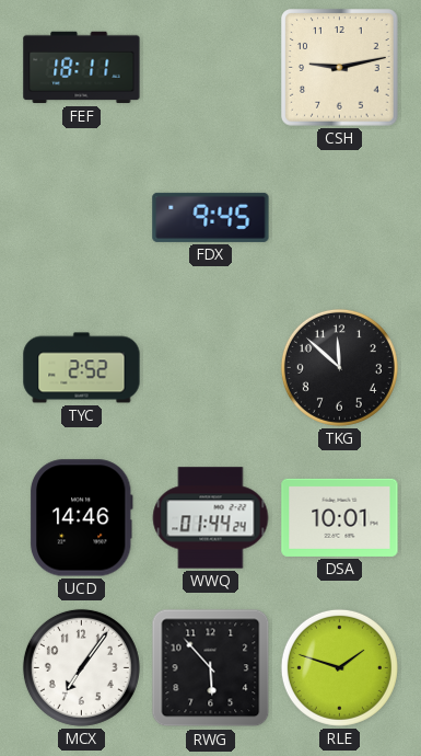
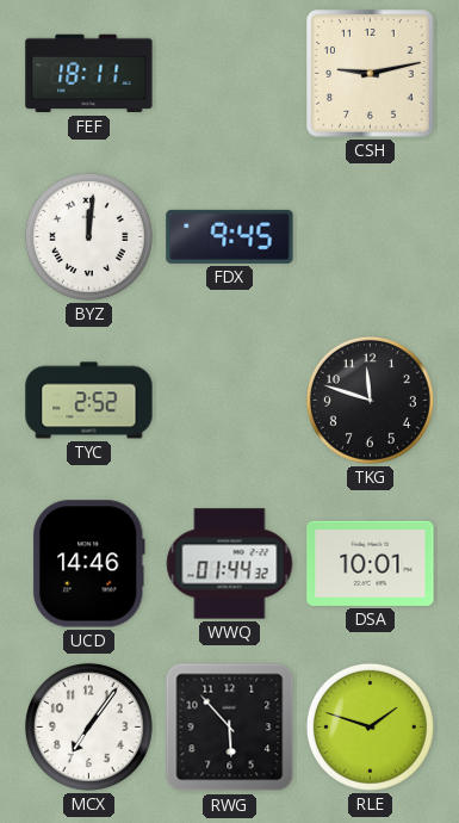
BYZ: none -> 12:01
TKG: 11:52 -> 11:48
WWQ: 01:44:24 -> 01:44:32
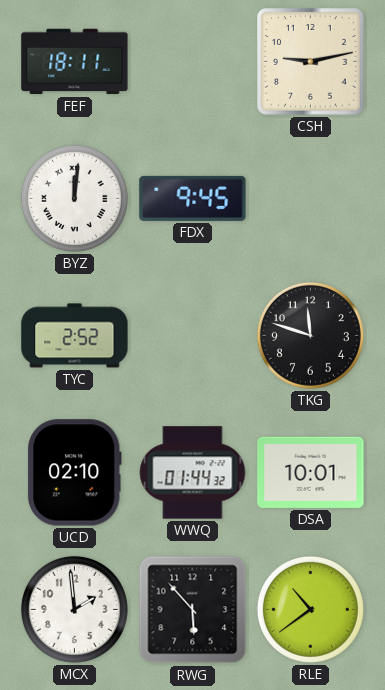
UCD: 14:46 -> 02:10
MCX: 7:06 -> 1:59
RLE: 1:48 -> 10:39
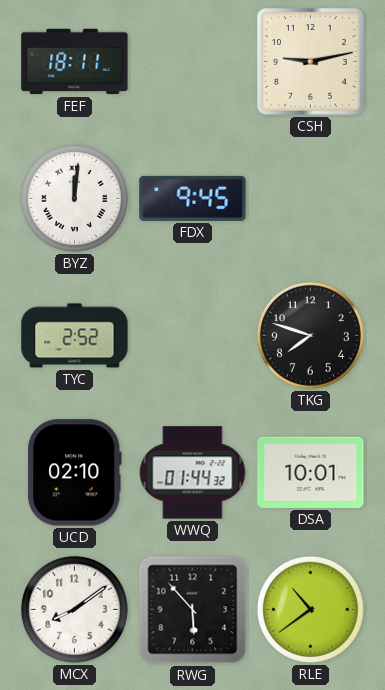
TKG: 11:48 -> 7:48
MCX: 1:59 -> 8:09
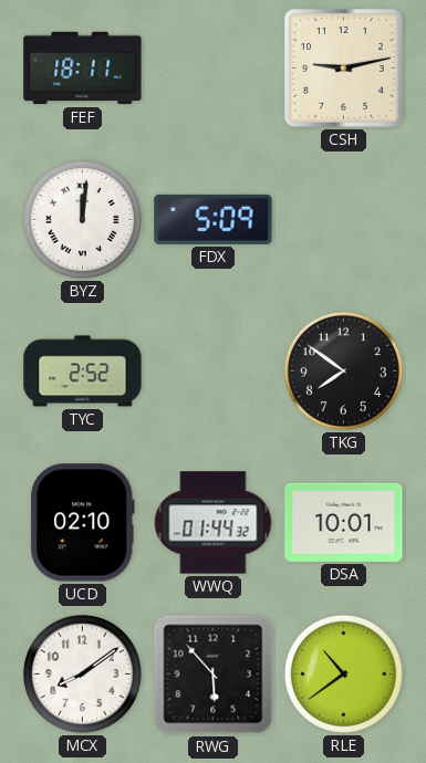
FDX: 9:45 -> 5:09
TKG: 7:48 -> 7:51
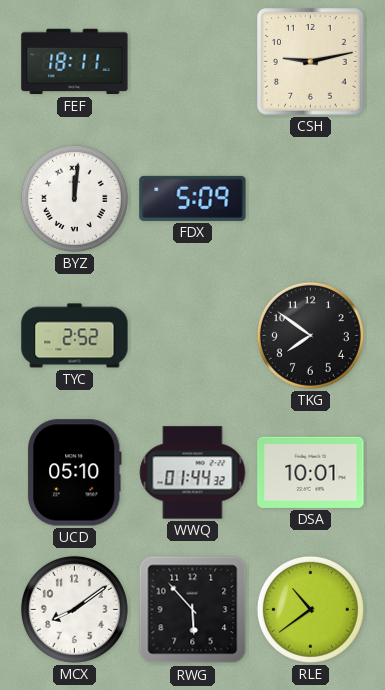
UCD: 02:10 -> 05:10
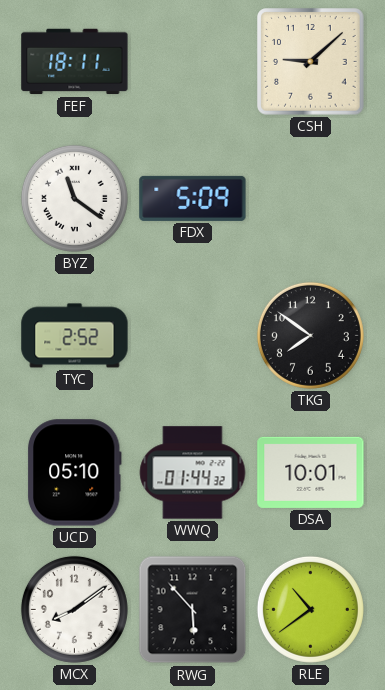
CSH: 9:13 -> 9:08
BYZ: 12:01 -> 11:21
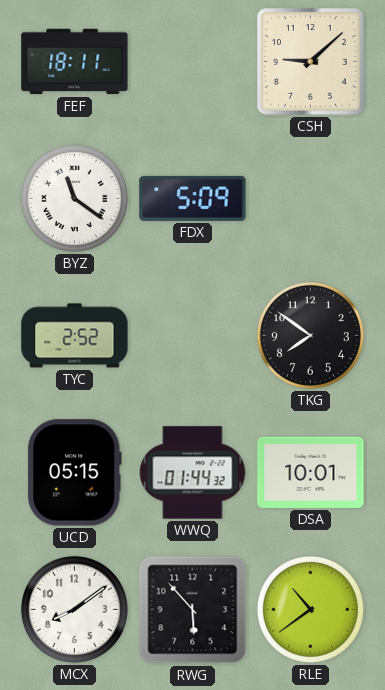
UCD: 05:10 -> 05:15
